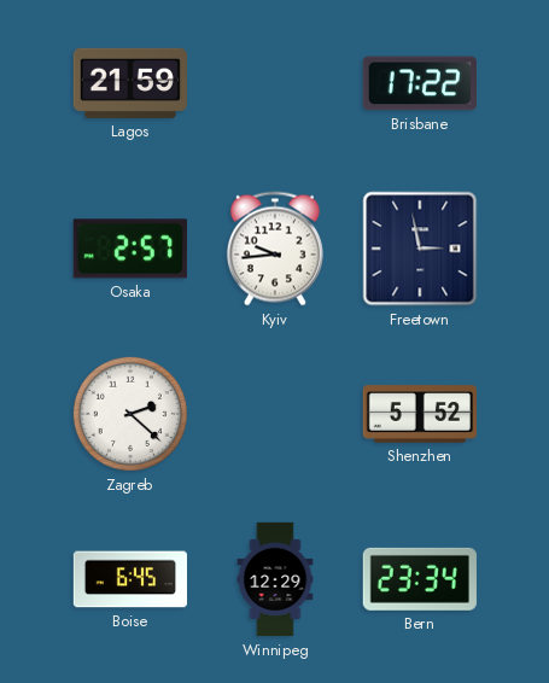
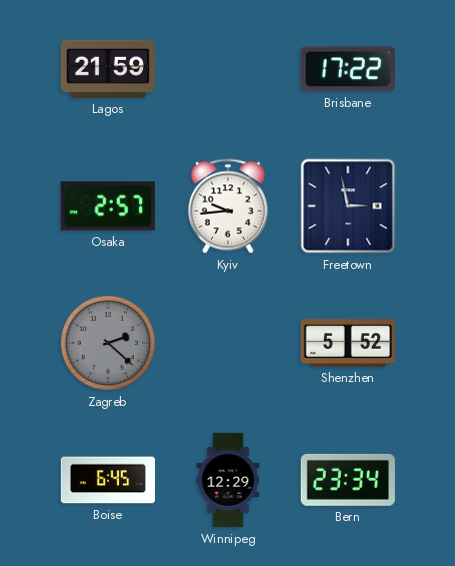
Zagreb dial: white -> grey
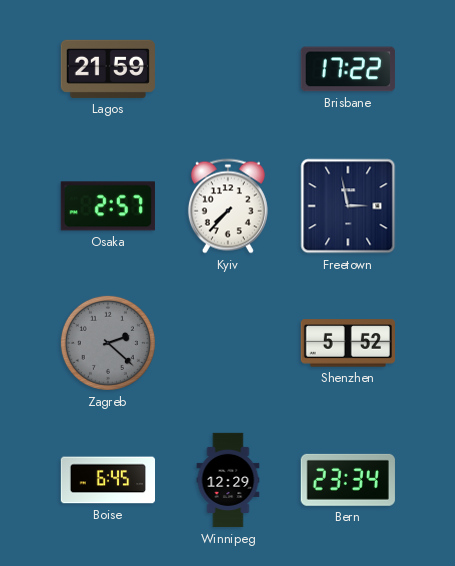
Kyiv: 9:44 -> 7:37
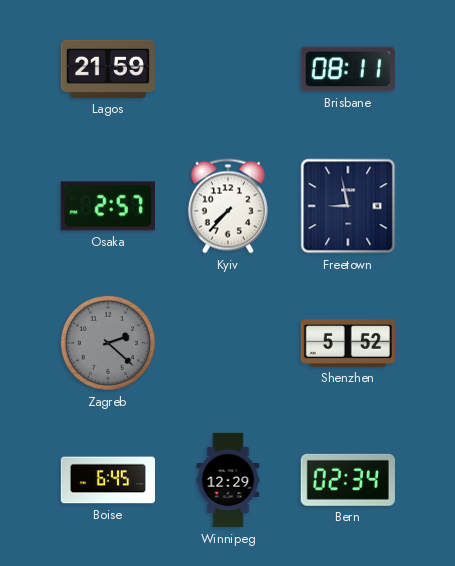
Brisbane: 17:22 -> 08:11
Freetown: 2:58 -> 8:58
Bern: 23:34 -> 02:34
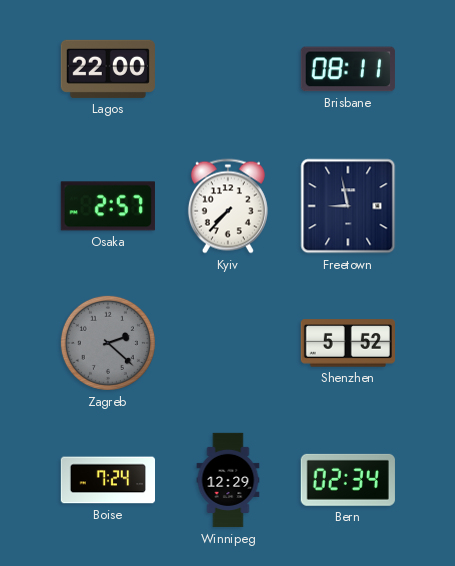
Lagos: 21:59 -> 22:00
Boise: 6:45 -> 7:24
